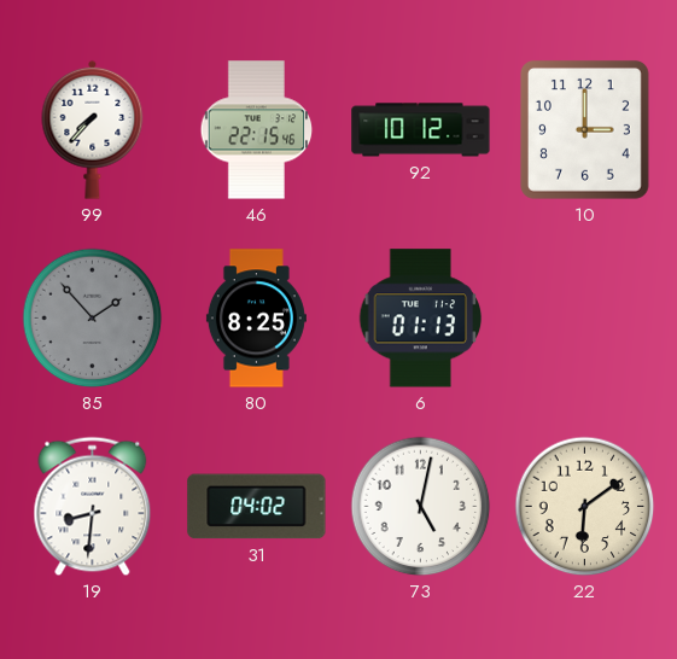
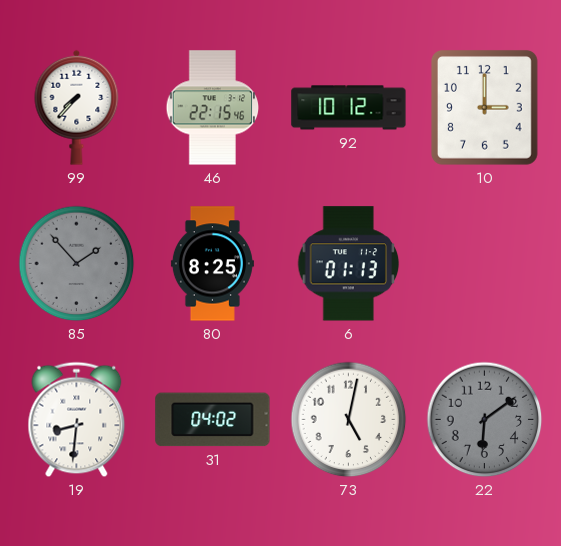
22 dial: cream -> grey
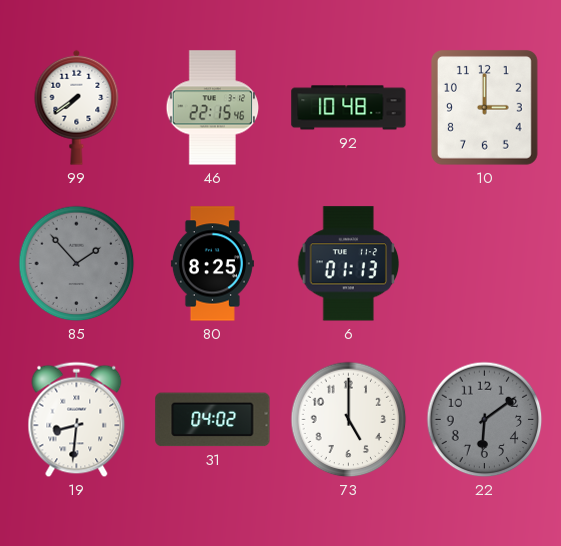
99: 7:37 -> 7:39
92: 10:12 -> 10:48
73: 5:02 -> 5:00
